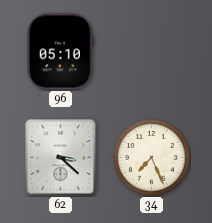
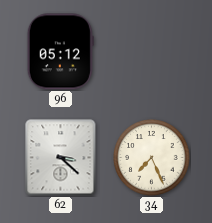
96: 05:10 -> 05:12
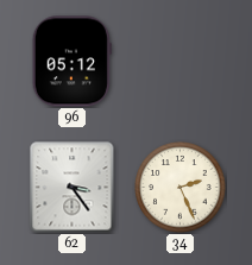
62: 3:22 -> 3:24
34: 7:26 -> 2:26
